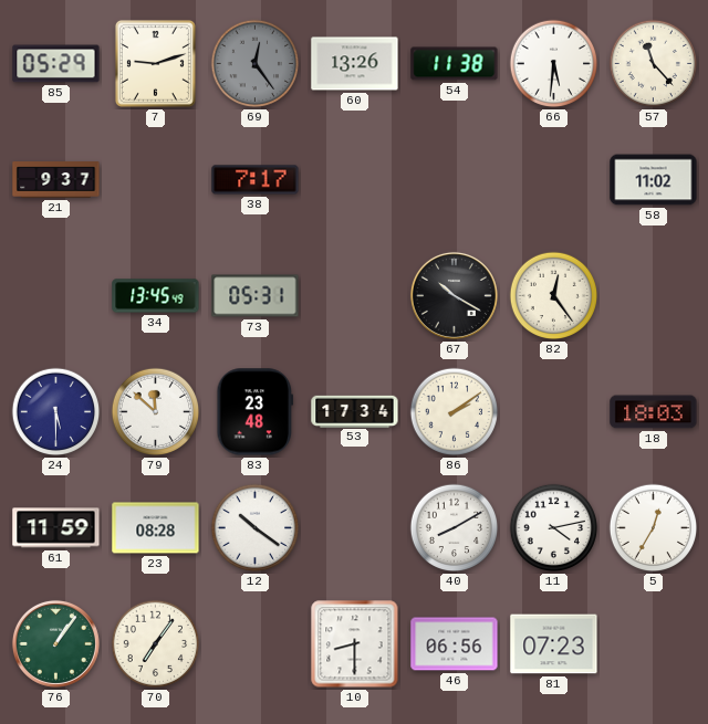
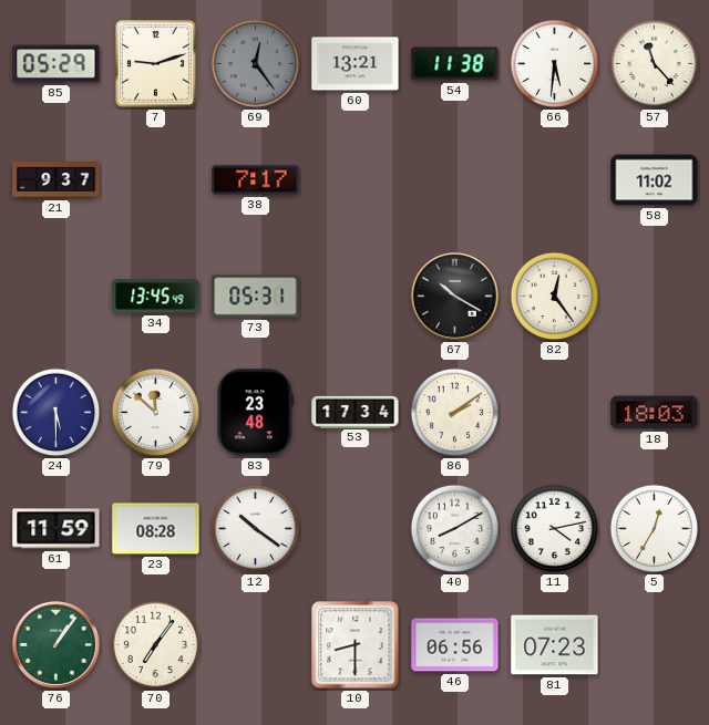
60: 13:26 -> 13:21
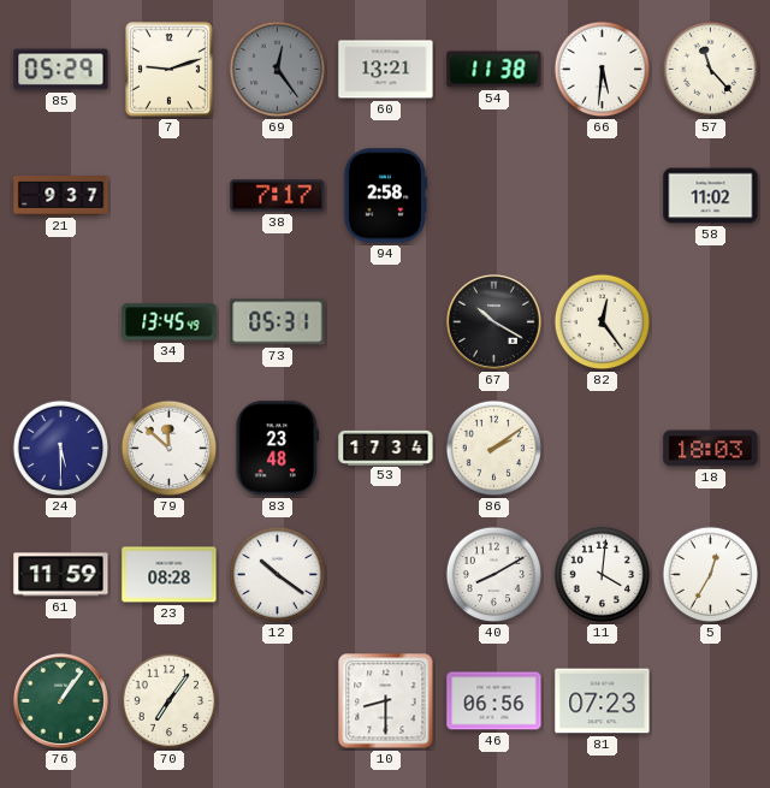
94: none -> 2:58
11: 4:13 -> 4:01
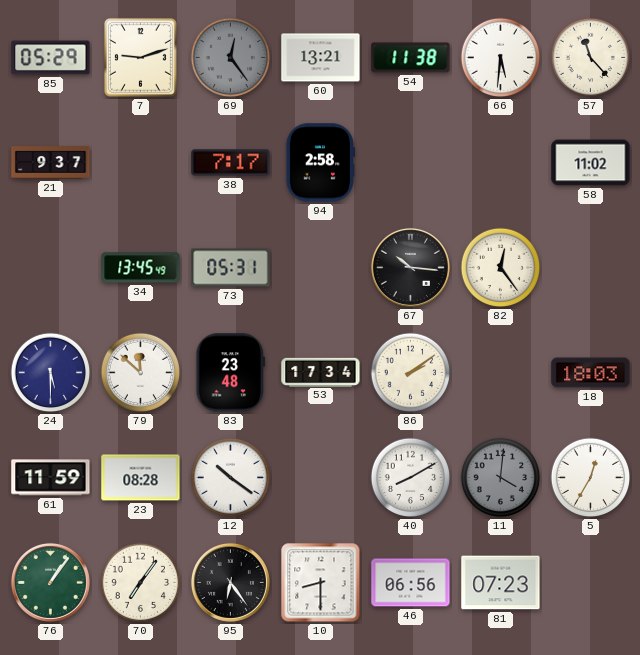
67: 10:20 -> 10:16
11 dial: white -> grey
95: none -> 6:24
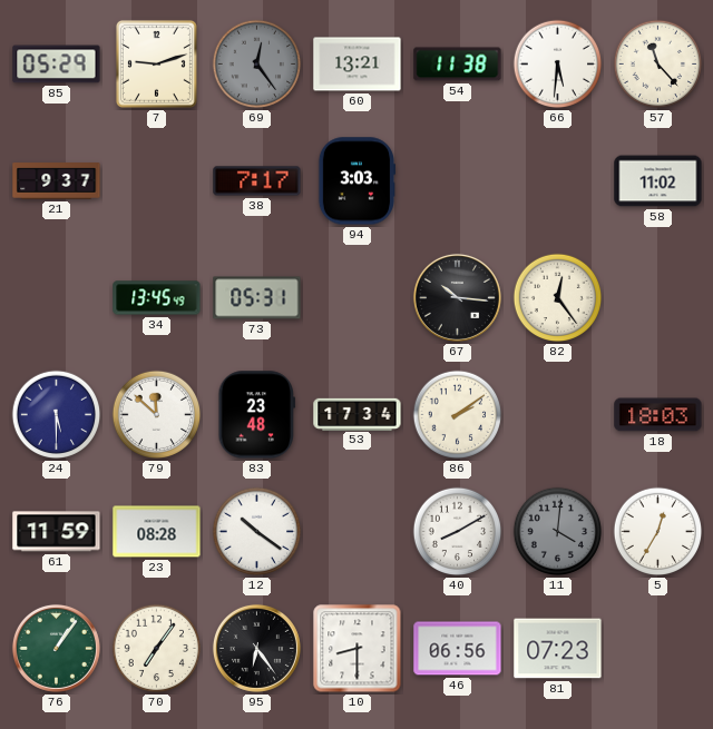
94: 2:58 -> 3:03
